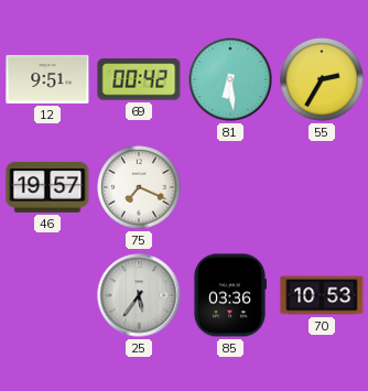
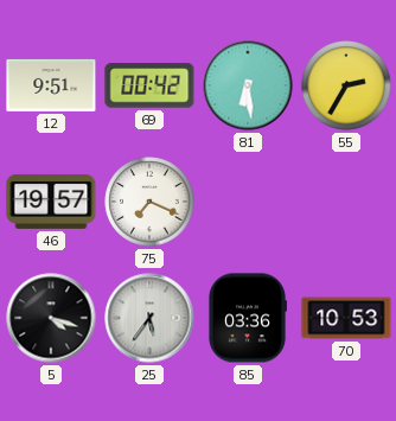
5: none -> 4:18
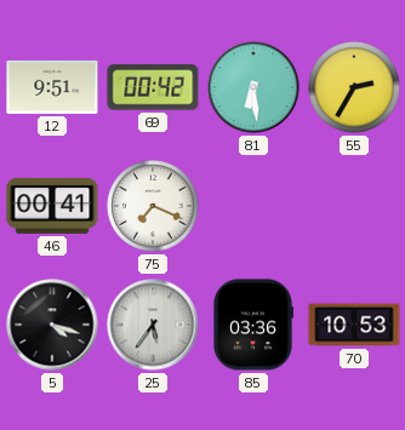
46: 19:57 -> 00:41
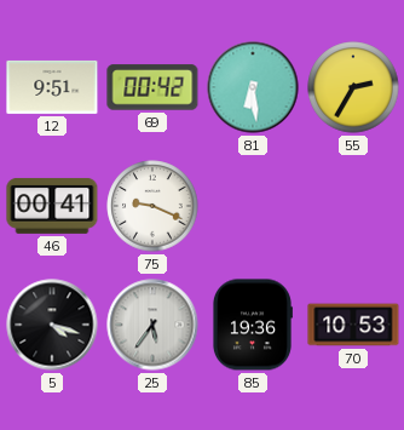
75: 7:19 -> 9:19
85: 03:36 -> 19:36
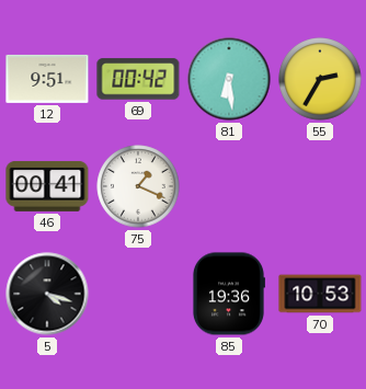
75: 9:19 -> 1:19
25: 5:36 -> none
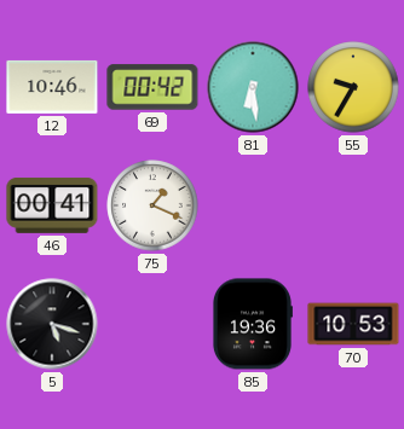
12: 9:51 -> 10:46
55: 2:35 -> 9:35
5: 4:18 -> 5:18
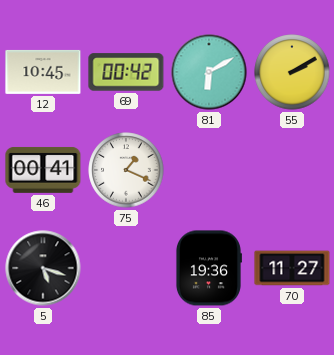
12: 10:46 -> 10:45
81: 6:29 -> 6:10
55: 9:35 -> 2:10
70: 10:53 -> 11:27
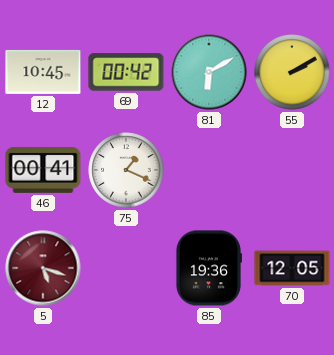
5 dial: black -> burgundy
70: 11:27 -> 12:05
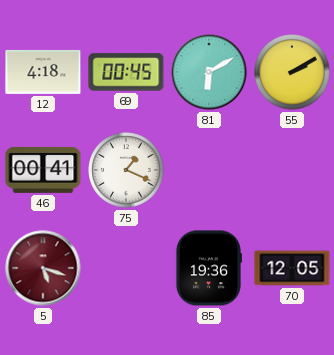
12: 10:45 -> 4:18
69: 00:42 -> 00:45
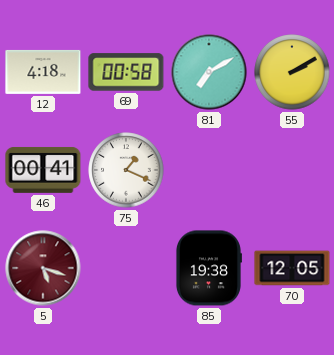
69: 00:45 -> 00:58
81: 6:10 -> 7:10
85: 19:36 -> 19:38
